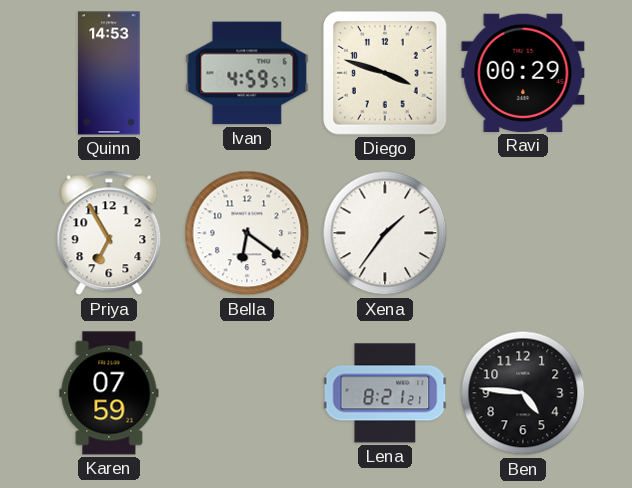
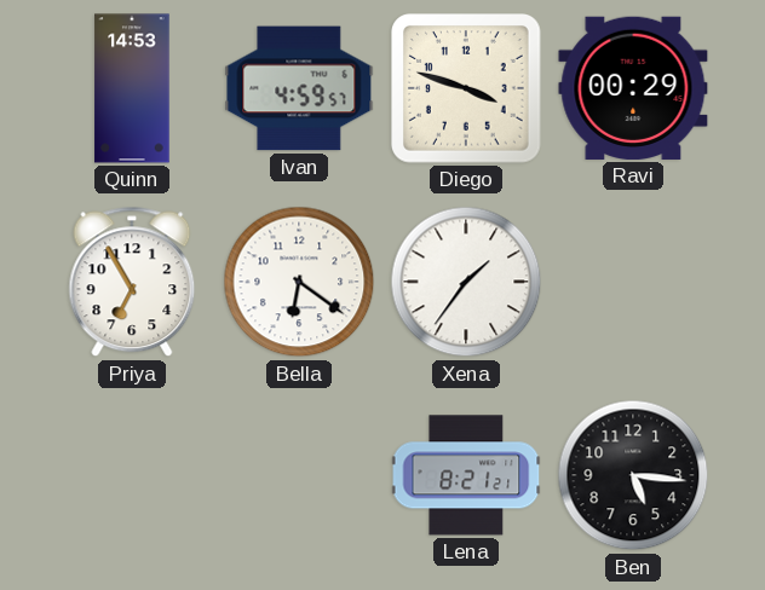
Karen: 07:59 -> none
Ben: 4:46 -> 5:16
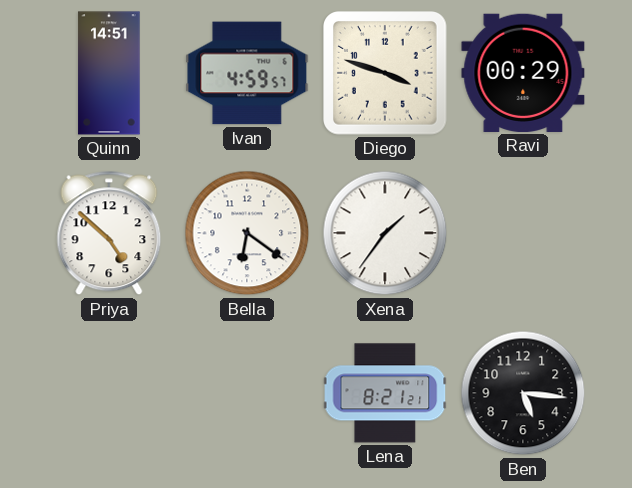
Quinn: 14:53 -> 14:51
Priya: 6:55 -> 4:52
